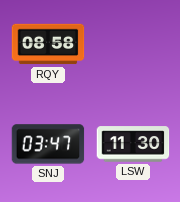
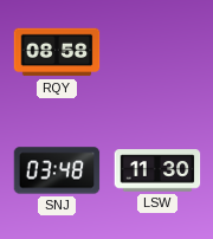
SNJ: 03:47 -> 03:48
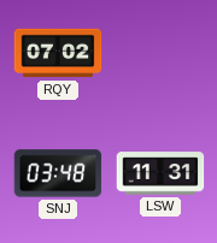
RQY: 08:58 -> 07:02
LSW: 11:30 -> 11:31
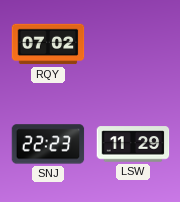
SNJ: 03:48 -> 22:23
LSW: 11:31 -> 11:29
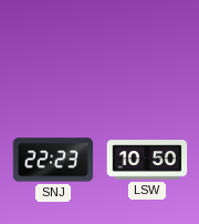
RQY: 07:02 -> none
LSW: 11:29 -> 10:50
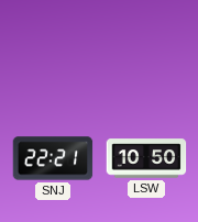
SNJ: 22:23 -> 22:21
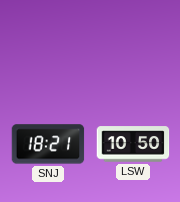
SNJ: 22:21 -> 18:21
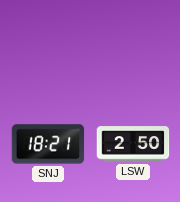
LSW: 10:50 -> 2:50
